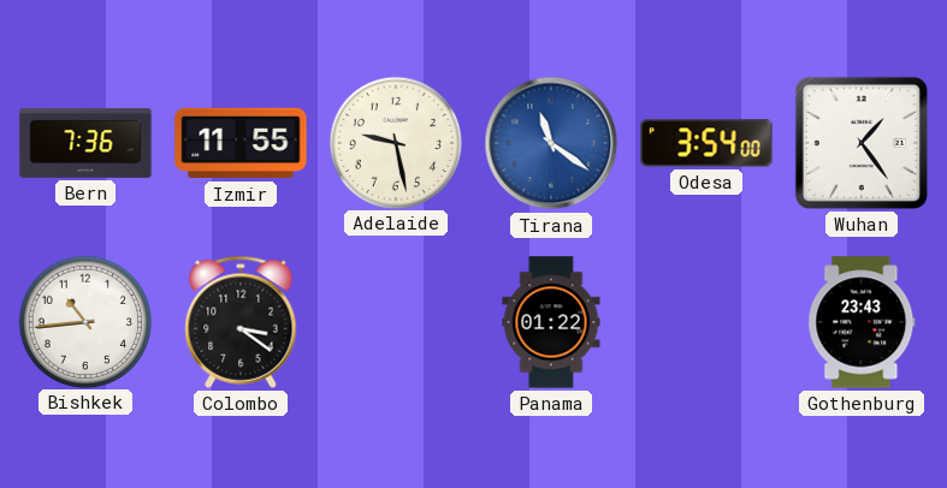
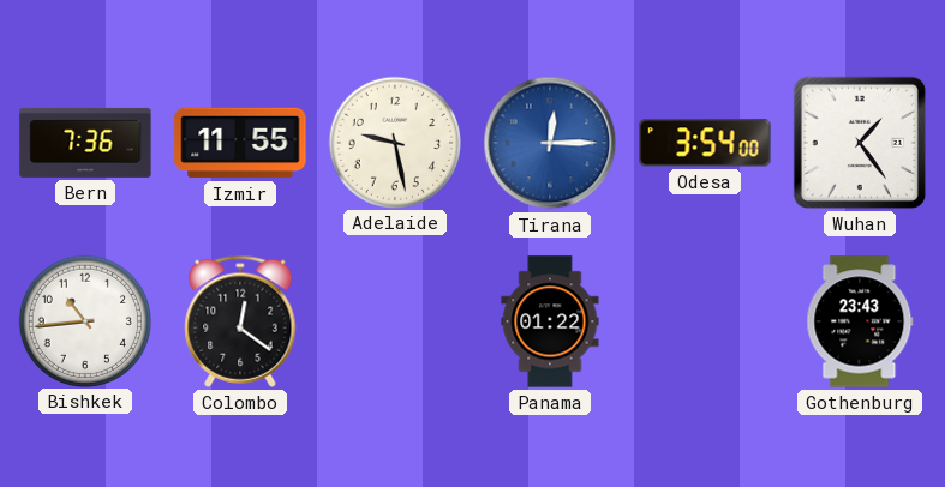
Tirana: 11:21 -> 12:15
Colombo: 3:21 -> 12:21
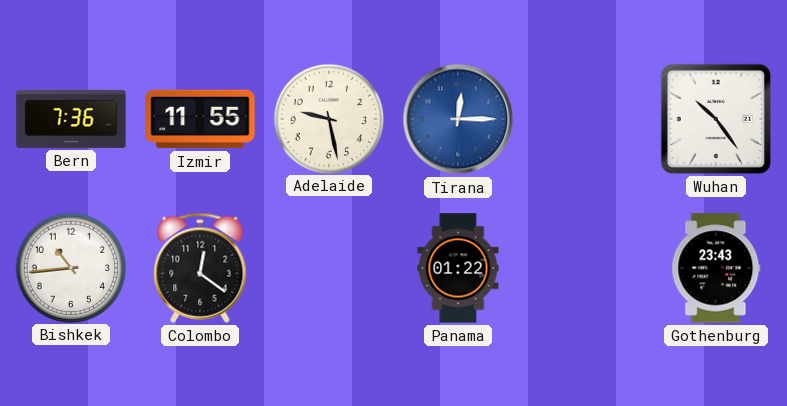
Odesa: 3:54 -> none
Wuhan: 1:24 -> 10:24
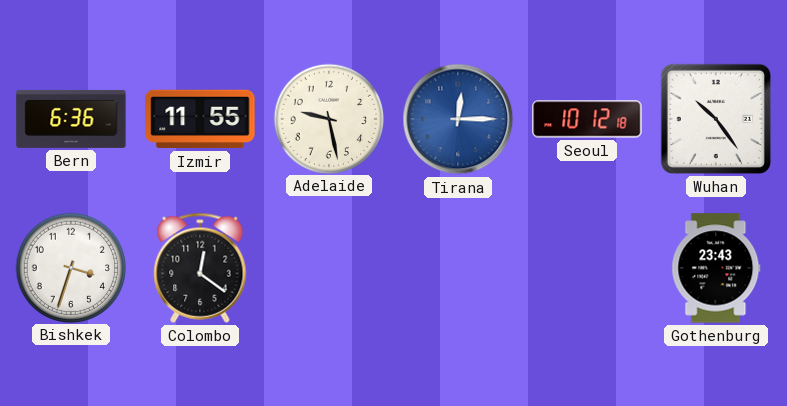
Bern: 7:36 -> 6:36
Seoul: none -> 10:12
Bishkek: 10:44 -> 3:33
Panama: 01:22 -> none
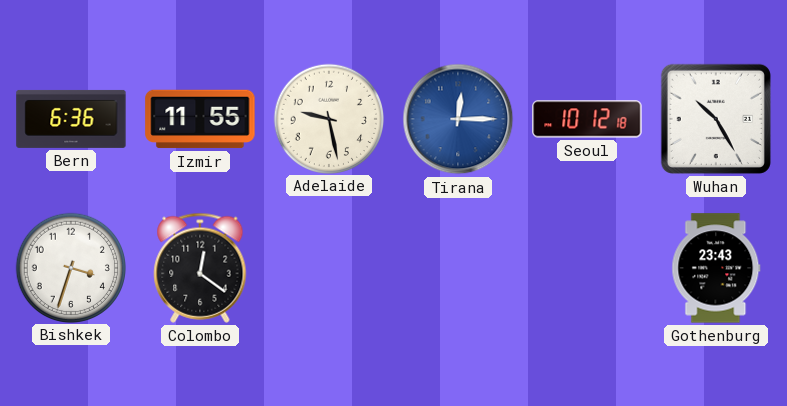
Wuhan: 10:24 -> 10:25
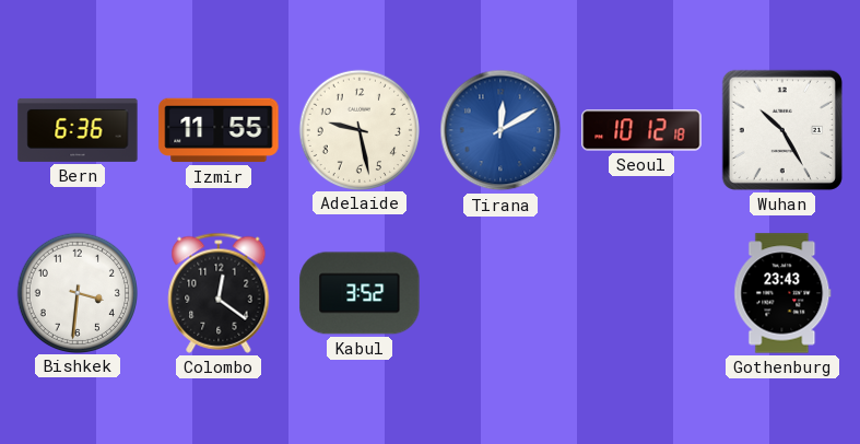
Tirana: 12:15 -> 12:10
Bishkek: 3:33 -> 3:31
Kabul: none -> 3:52
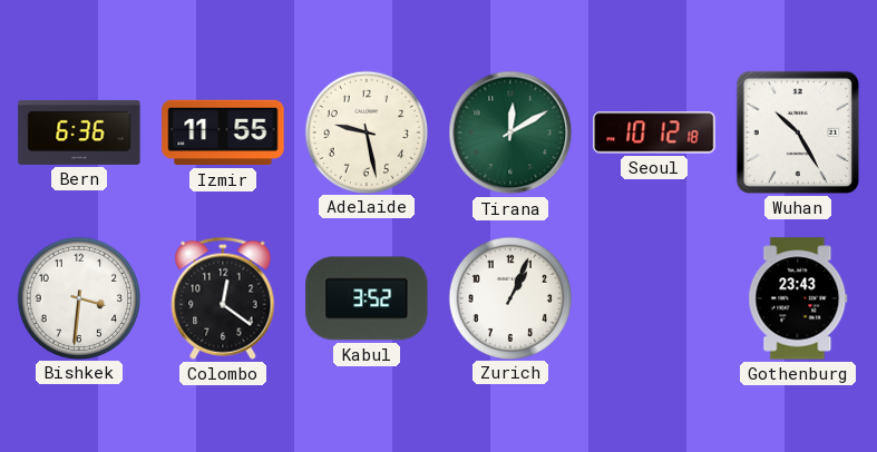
Tirana dial: blue -> green
Zurich: none -> 1:04
